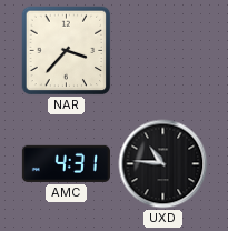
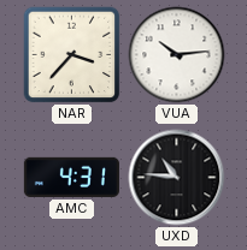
VUA: none -> 10:14
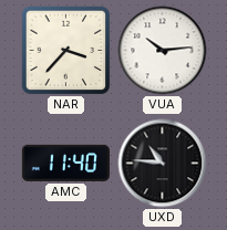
AMC: 4:31 -> 11:40
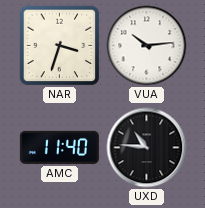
NAR: 3:37 -> 3:33
